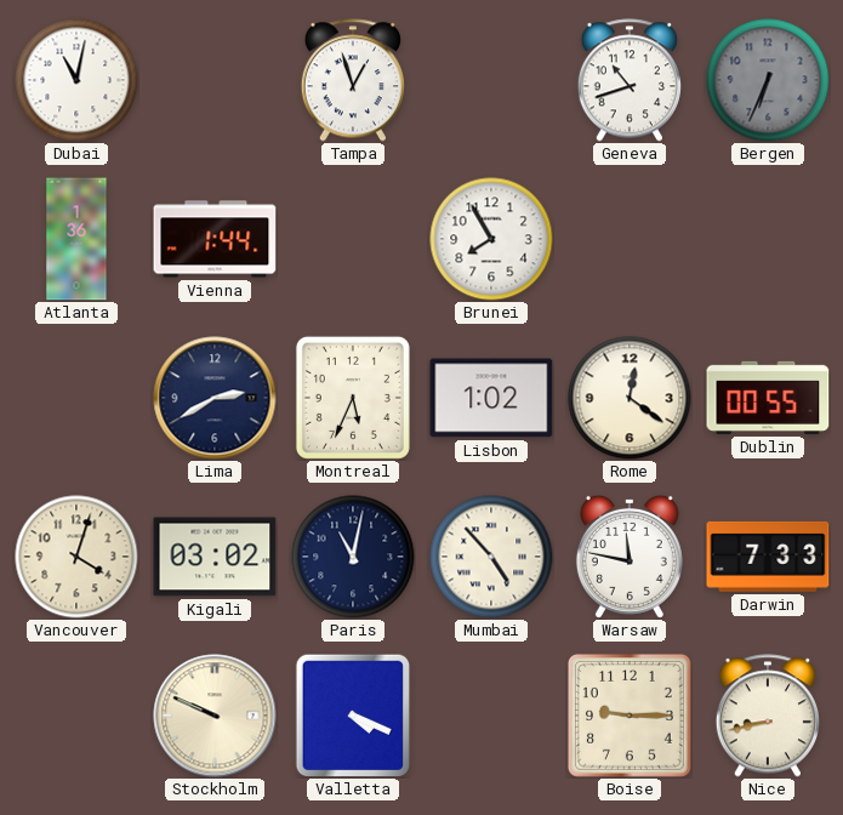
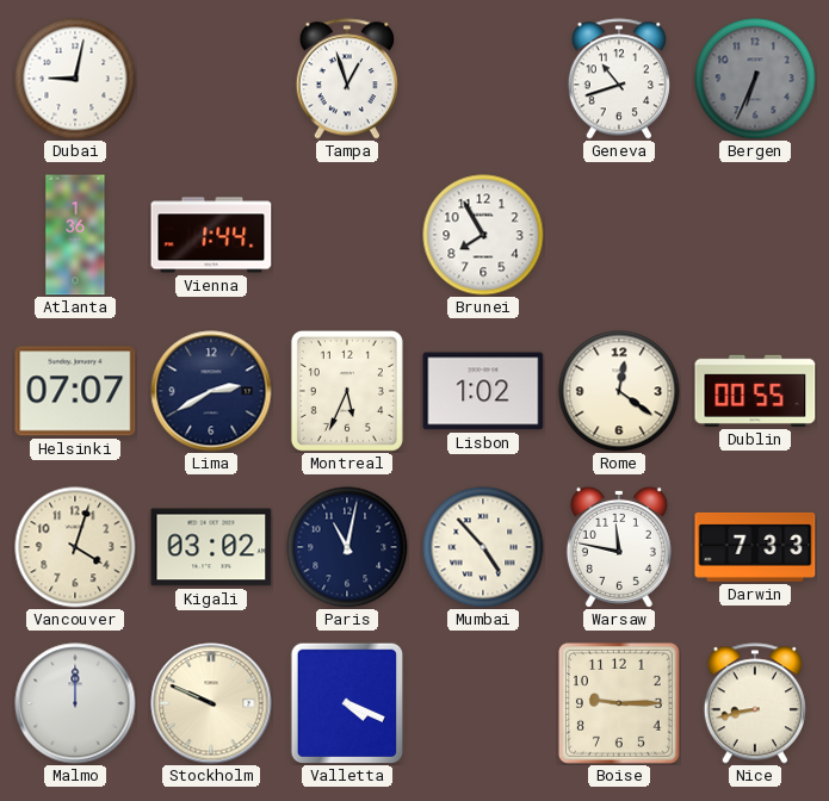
Dubai: 11:02 -> 9:02
Helsinki: none -> 07:07
Malmo: none -> 12:00
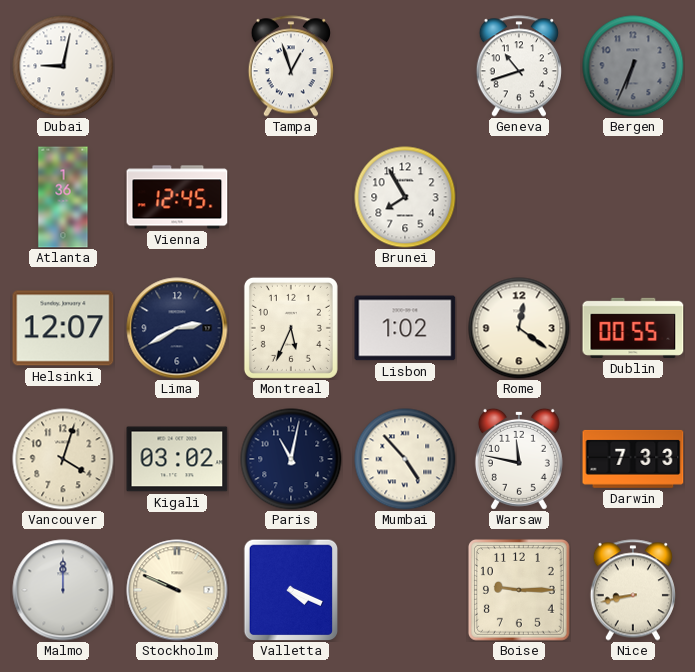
Vienna: 1:44 -> 12:45
Helsinki: 07:07 -> 12:07
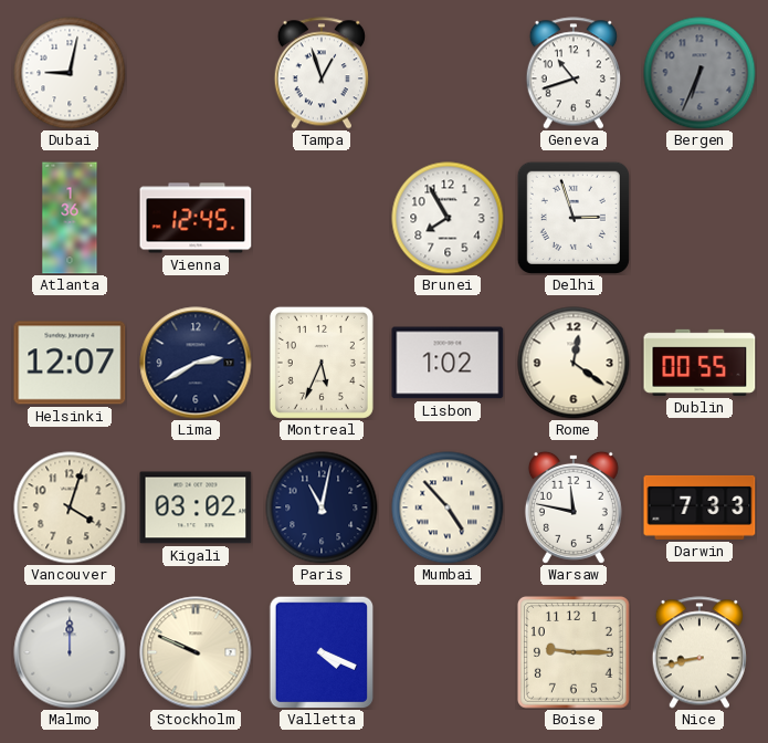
Delhi: none -> 2:57
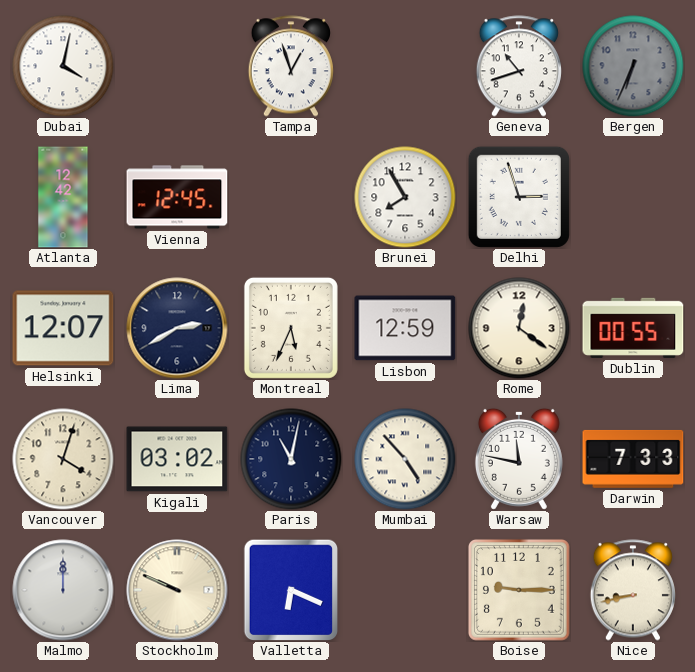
Dubai: 9:02 -> 4:02
Atlanta: 1:36 -> 12:42
Lisbon: 1:02 -> 12:59
Valletta: 4:19 -> 6:19
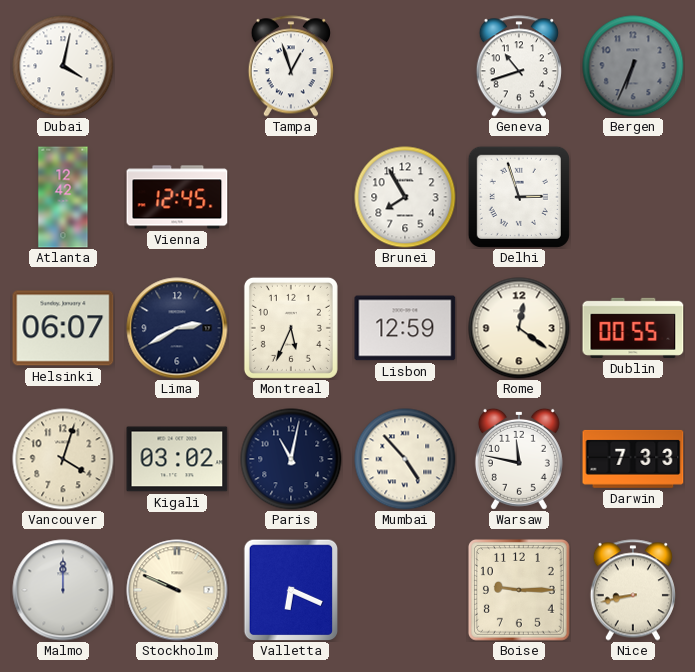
Helsinki: 12:07 -> 06:07
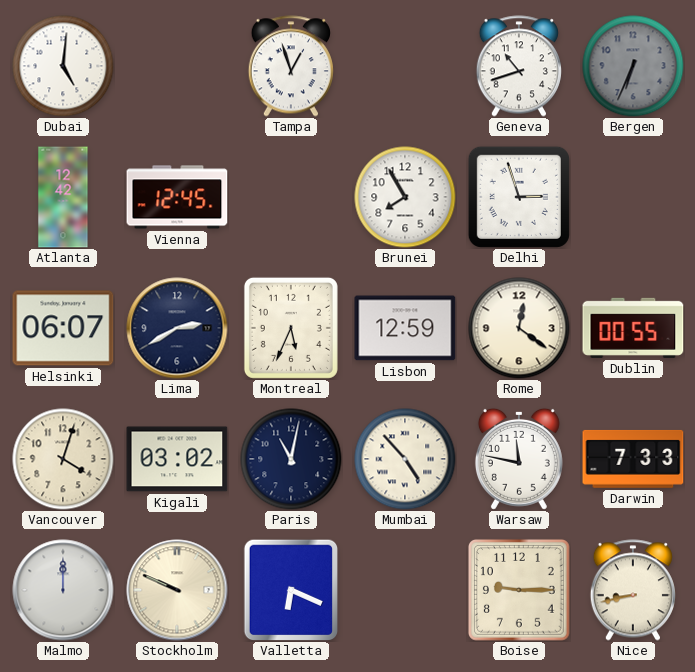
Dubai: 4:02 -> 5:01
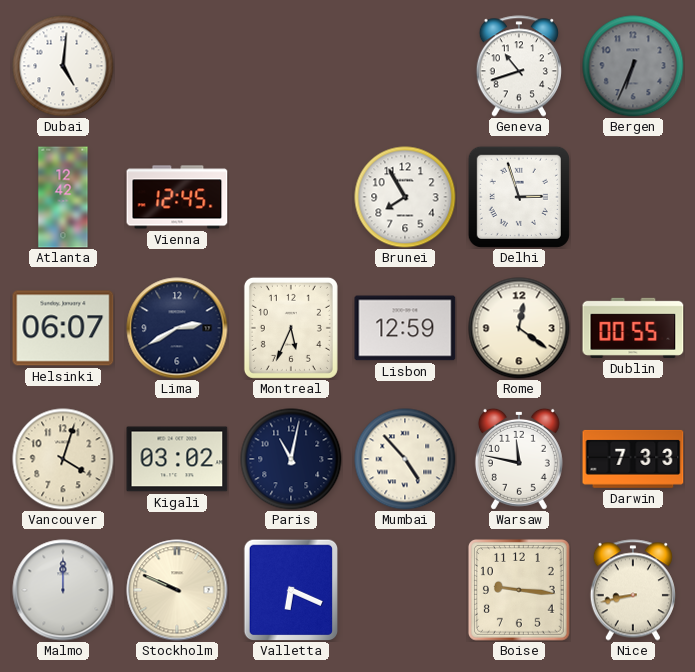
Tampa: 12:57 -> none
Boise: 9:15 -> 9:16
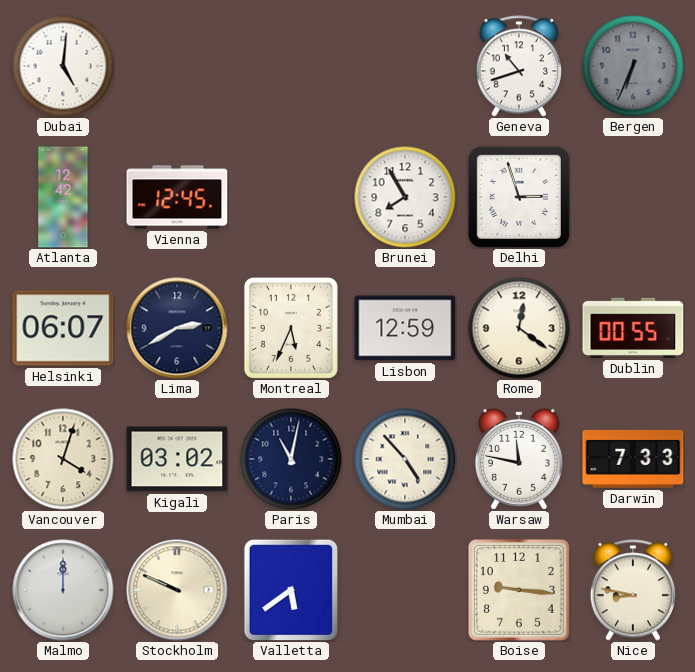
Valletta: 6:19 -> 5:39
Nice: 8:43 -> 8:47
